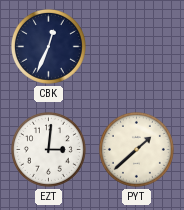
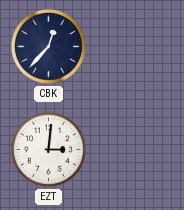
CBK: 12:34 -> 12:37
PYT: 1:38 -> none
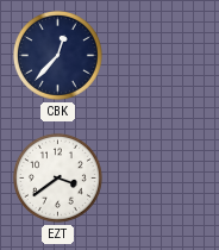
EZT: 3:01 -> 3:39
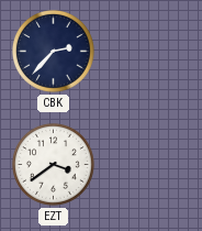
CBK: 12:37 -> 2:37
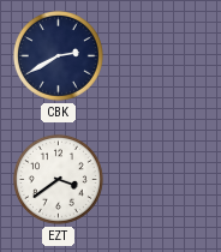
CBK: 2:37 -> 2:40
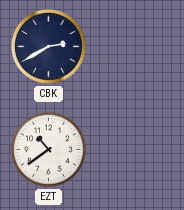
EZT: 3:39 -> 10:39
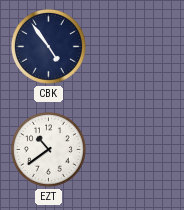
CBK: 2:40 -> 4:54
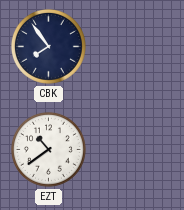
CBK: 4:54 -> 7:54
